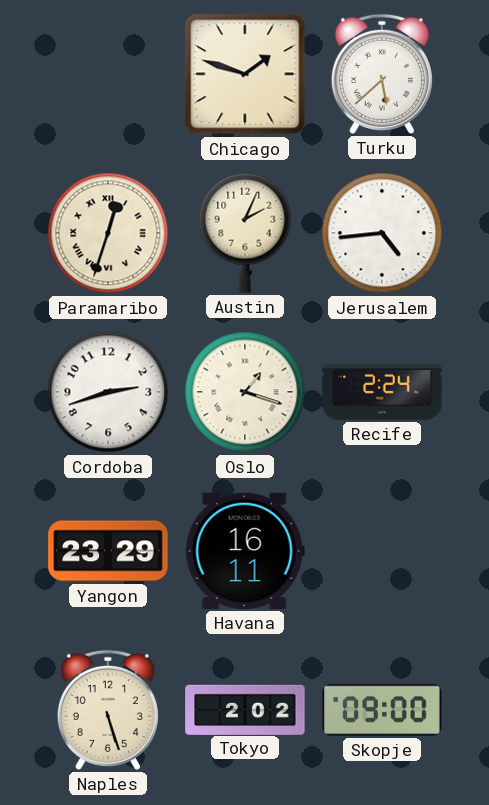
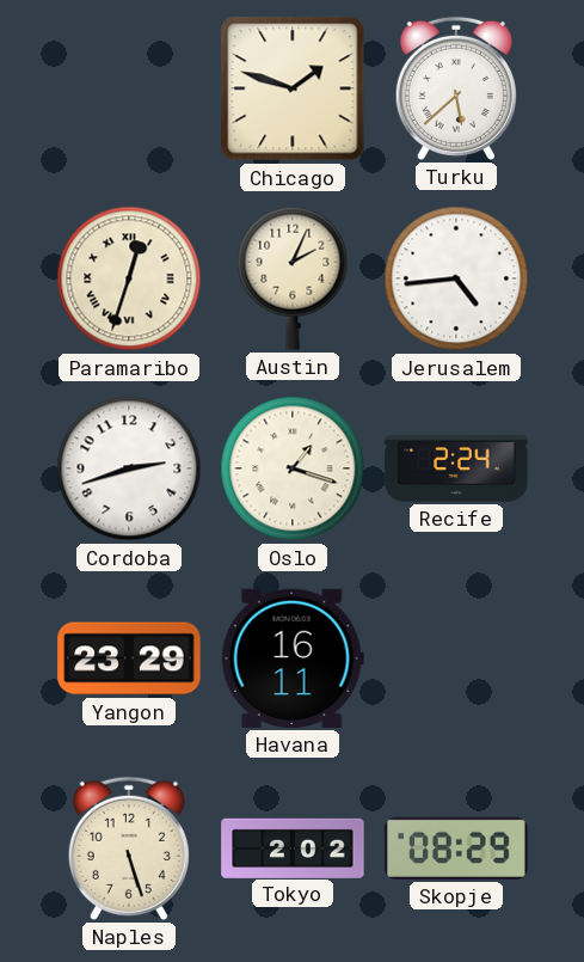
Skopje: 09:00 -> 08:29
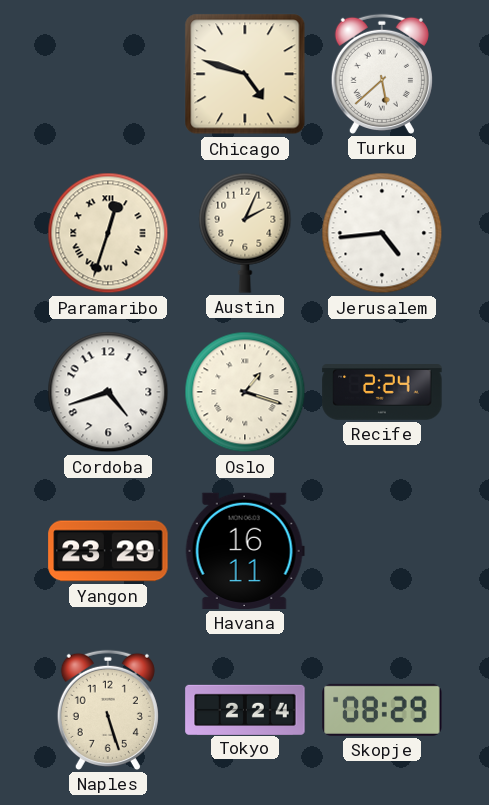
Chicago: 1:48 -> 4:48
Cordoba: 2:42 -> 4:42
Tokyo: 2:02 -> 2:24
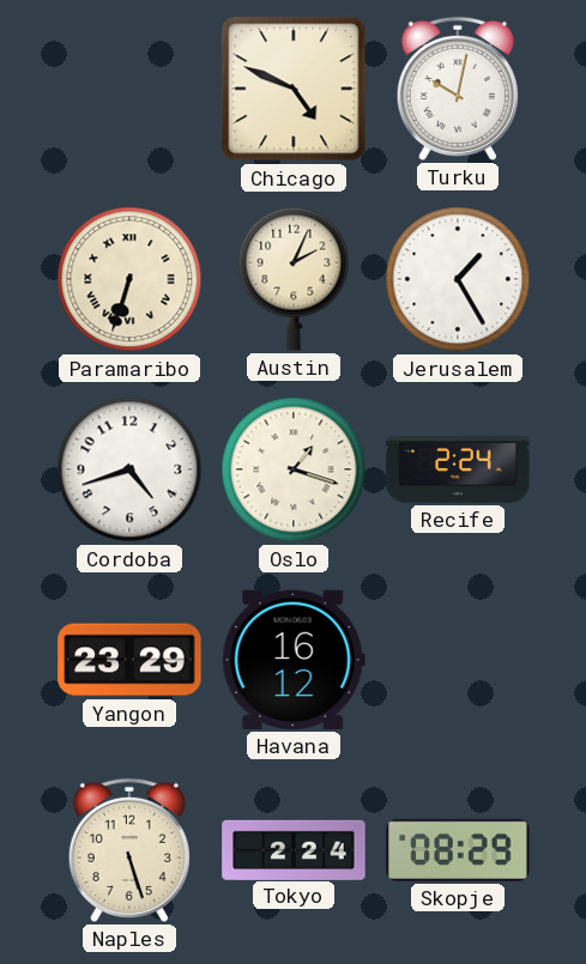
Chicago: 4:48 -> 4:49
Turku: 5:38 -> 10:02
Paramaribo: 12:33 -> 6:33
Jerusalem: 4:44 -> 1:25
Havana: 16:11 -> 16:12
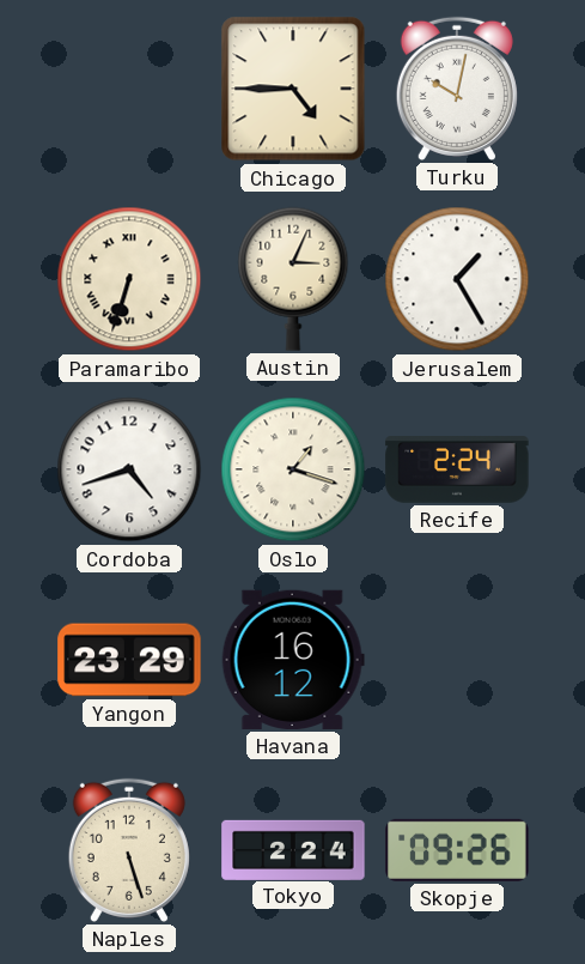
Chicago: 4:49 -> 4:45
Austin: 2:04 -> 3:04
Skopje: 08:29 -> 09:26
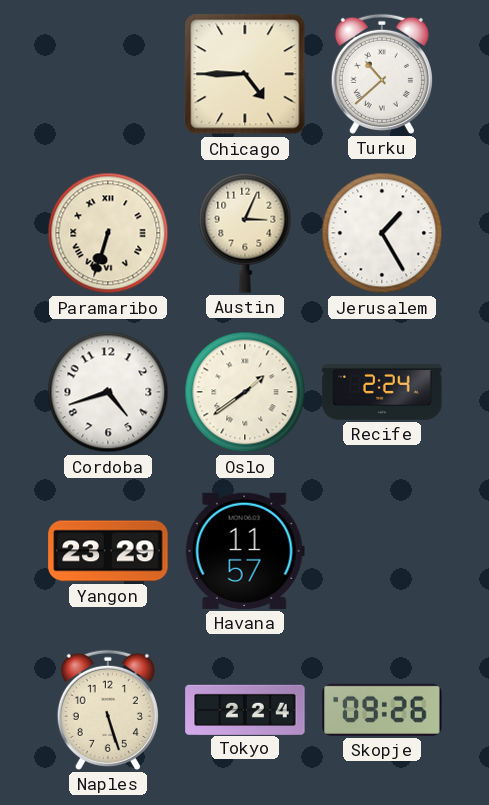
Turku: 10:02 -> 10:38
Oslo: 1:18 -> 1:39
Havana: 16:12 -> 11:57
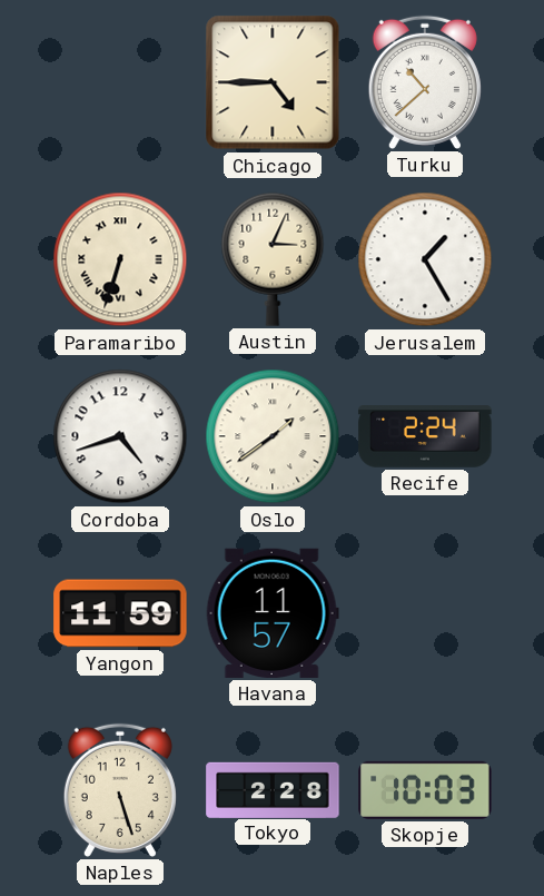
Yangon: 23:29 -> 11:59
Tokyo: 2:24 -> 2:28
Skopje: 09:26 -> 10:03
